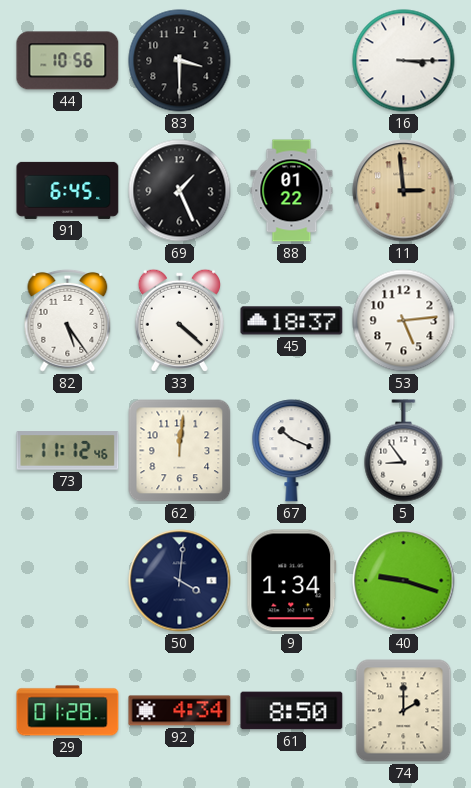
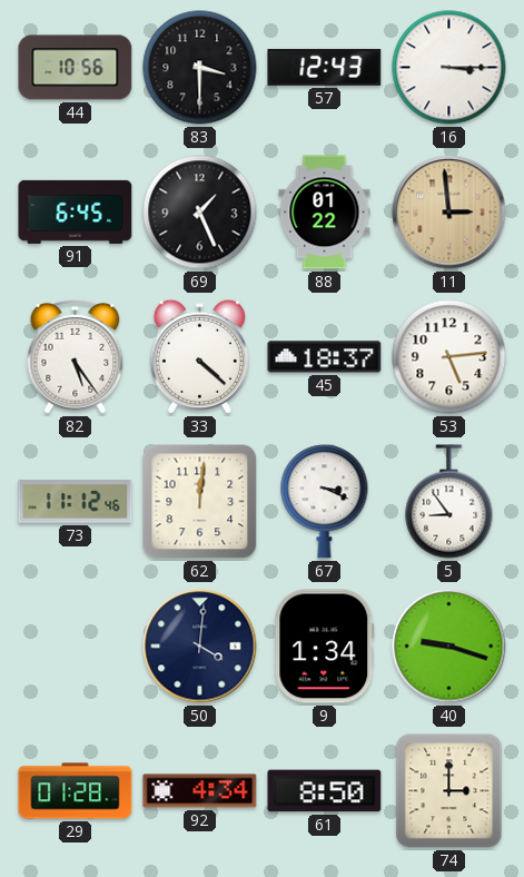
57: none -> 12:43
67: 10:19 -> 3:19
74: 2:00 -> 3:00
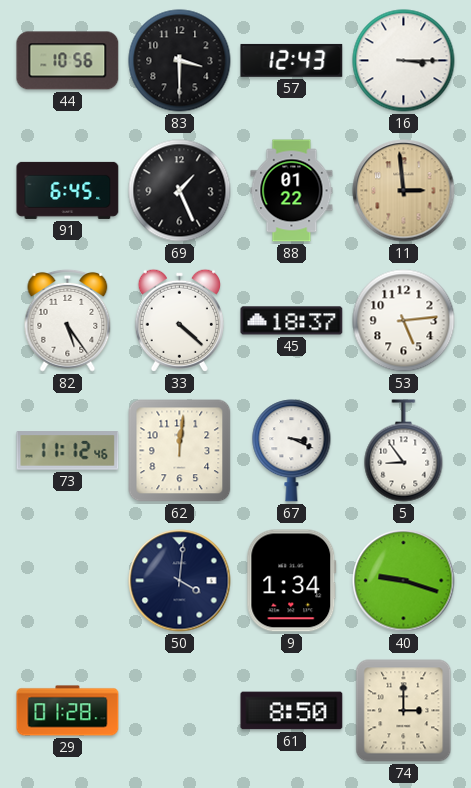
92: 4:34 -> none
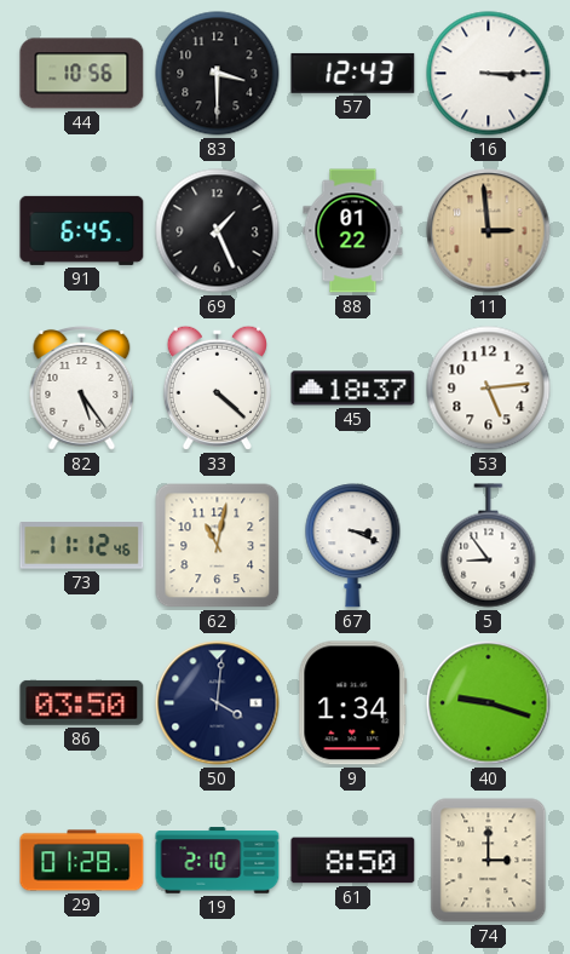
62: 12:01 -> 11:02
86: none -> 03:50
19: none -> 2:10
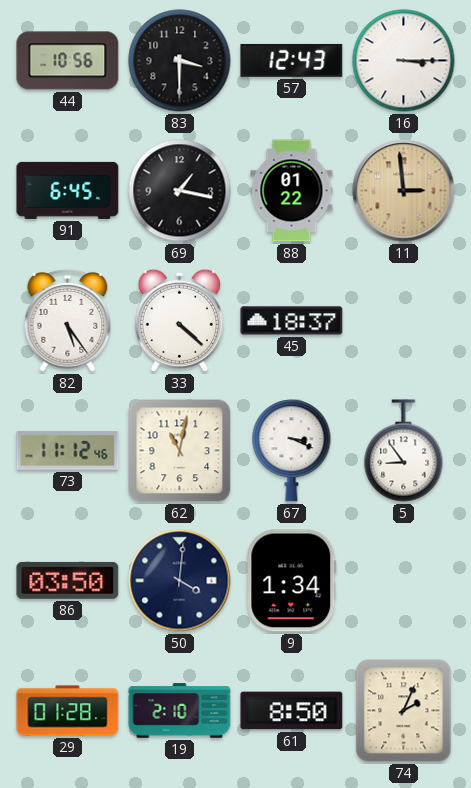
69: 1:26 -> 1:17
53: 5:14 -> none
40: 9:18 -> none
74: 3:00 -> 2:04
